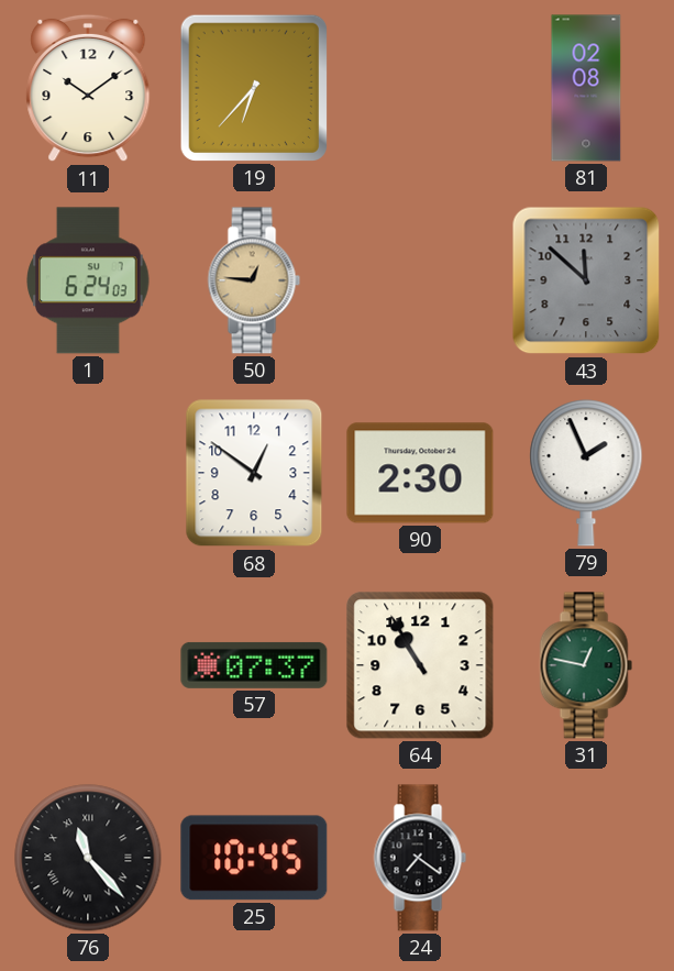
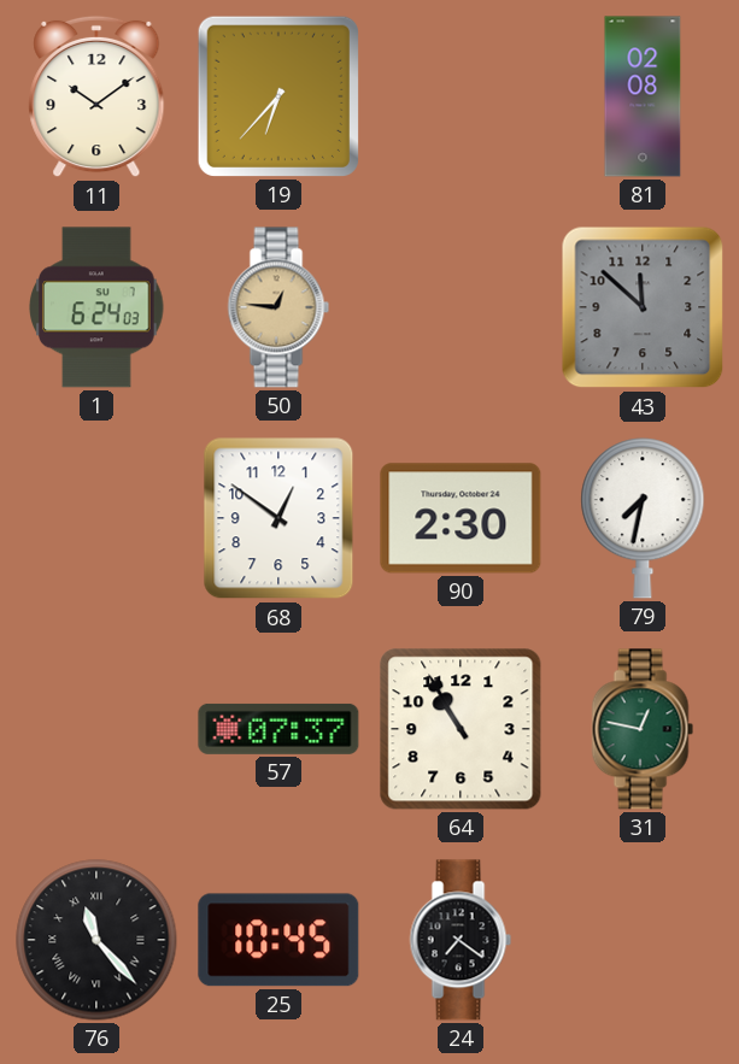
79: 1:56 -> 7:32
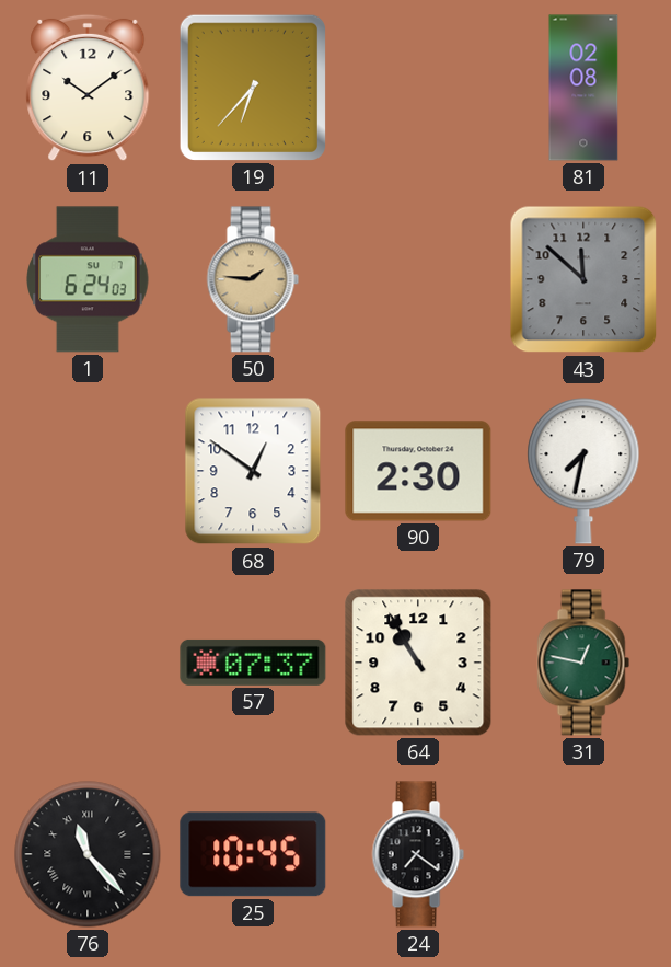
50: 12:46 -> 1:46
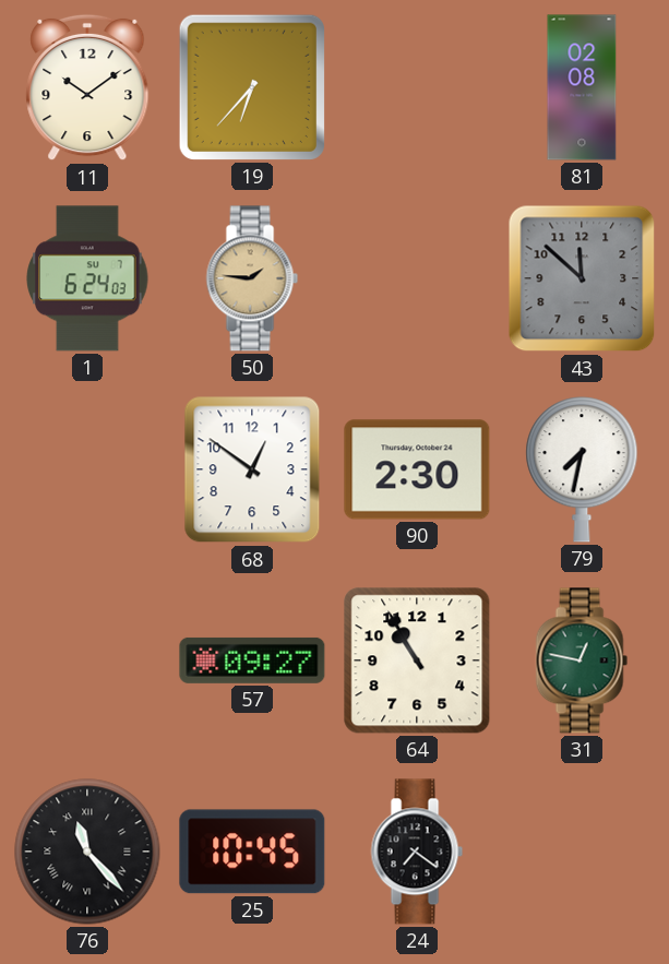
57: 07:37 -> 09:27
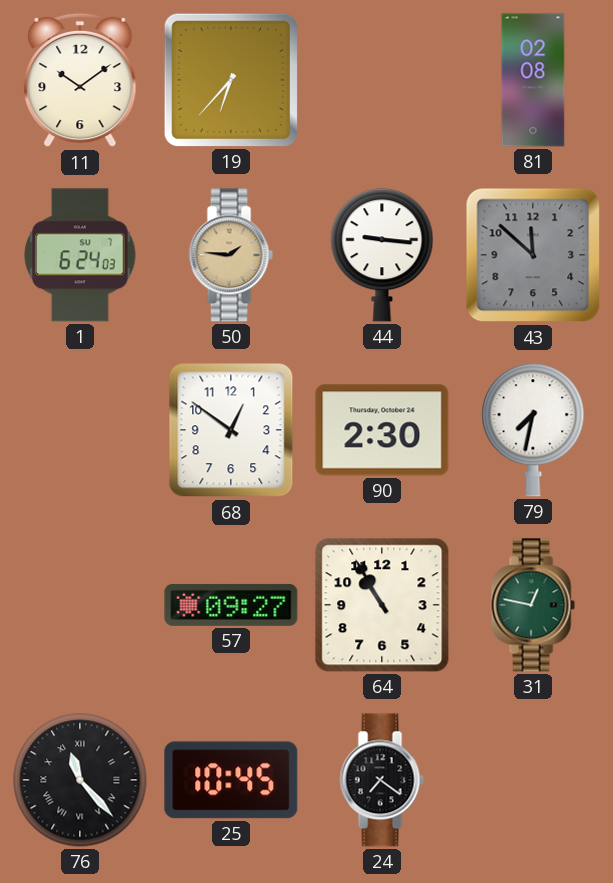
44: none -> 9:16
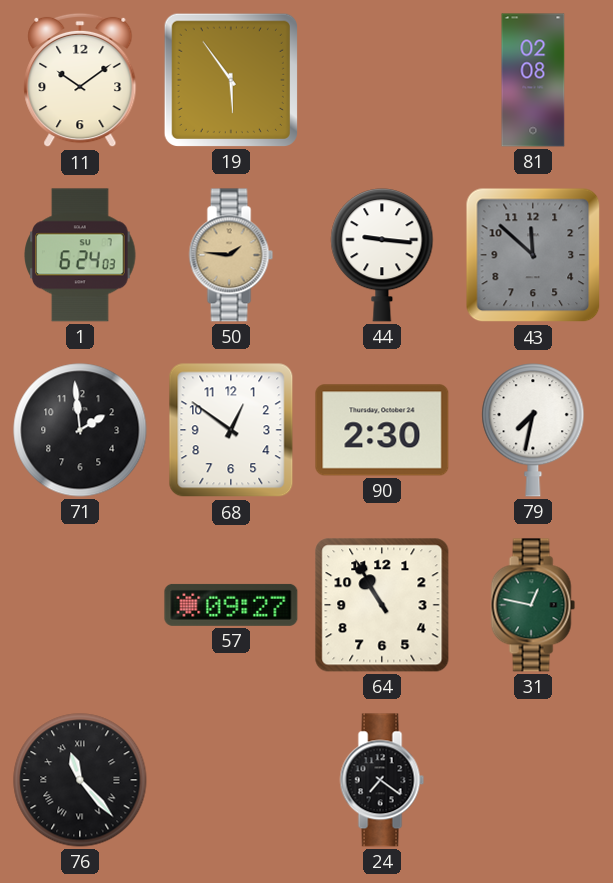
19: 6:37 -> 5:54
71: none -> 1:59
25: 10:45 -> none
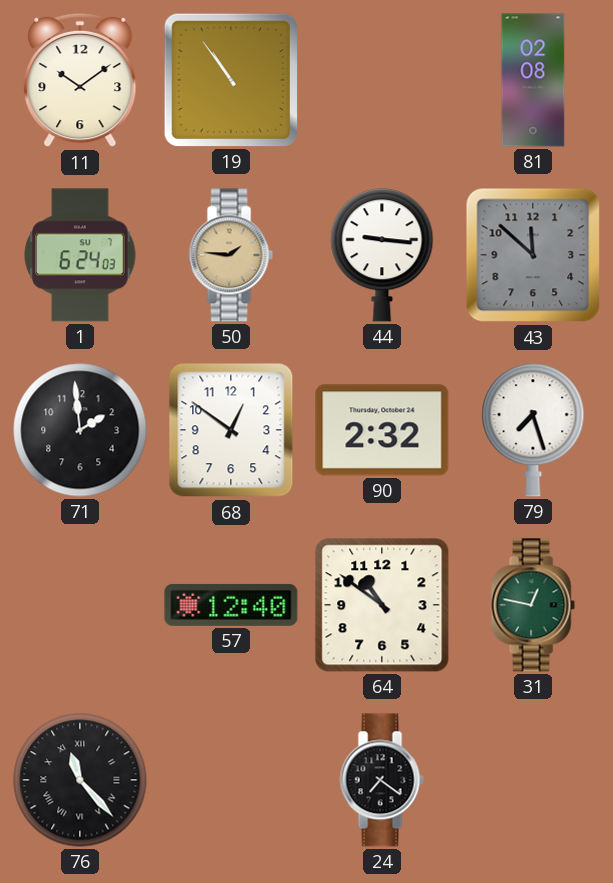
19: 5:54 -> 10:54
90: 2:30 -> 2:32
79: 7:32 -> 7:27
57: 09:27 -> 12:40
64: 10:55 -> 10:51
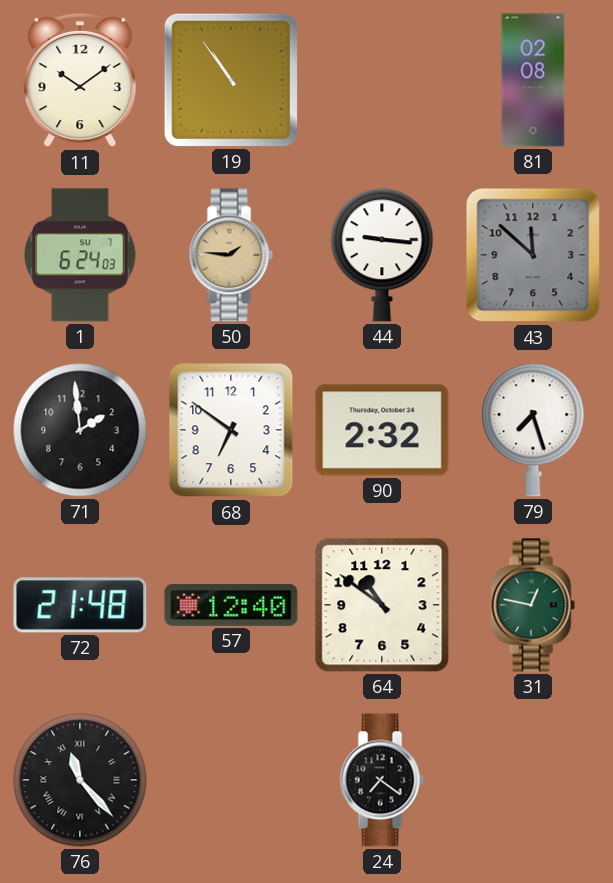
68: 12:51 -> 6:51
72: none -> 21:48
